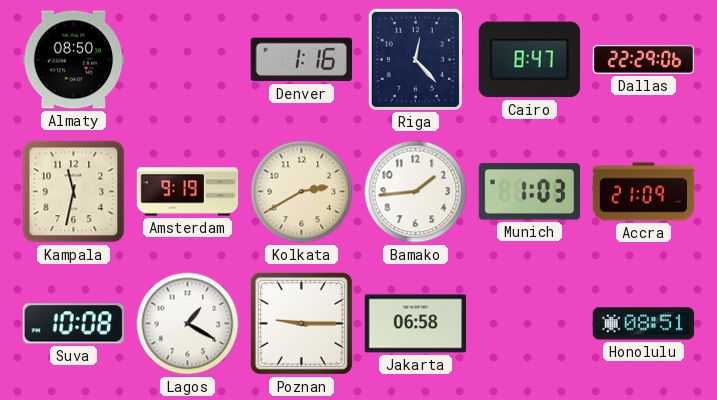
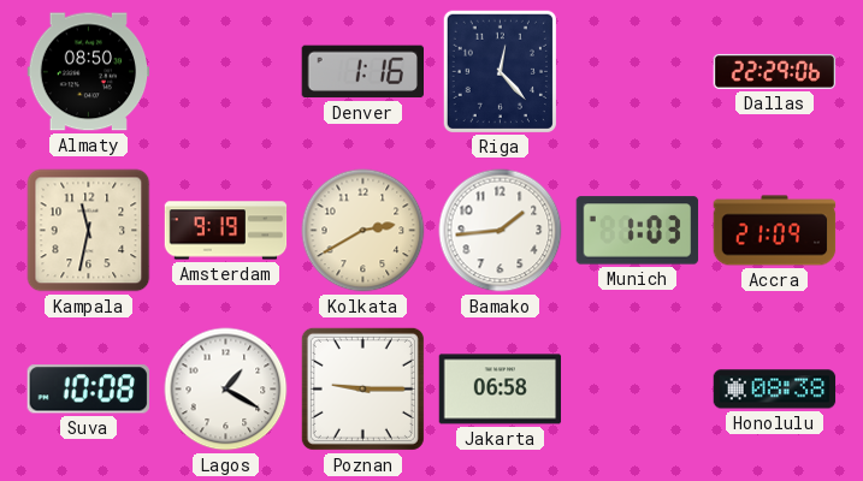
Cairo: 8:47 -> none
Honolulu: 08:51 -> 08:38
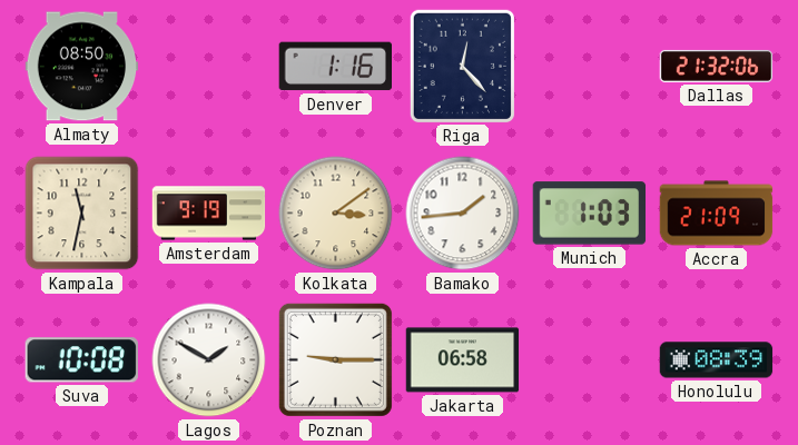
Dallas: 22:29 -> 21:32
Kolkata: 2:40 -> 3:09
Lagos: 1:20 -> 1:50
Honolulu: 08:38 -> 08:39
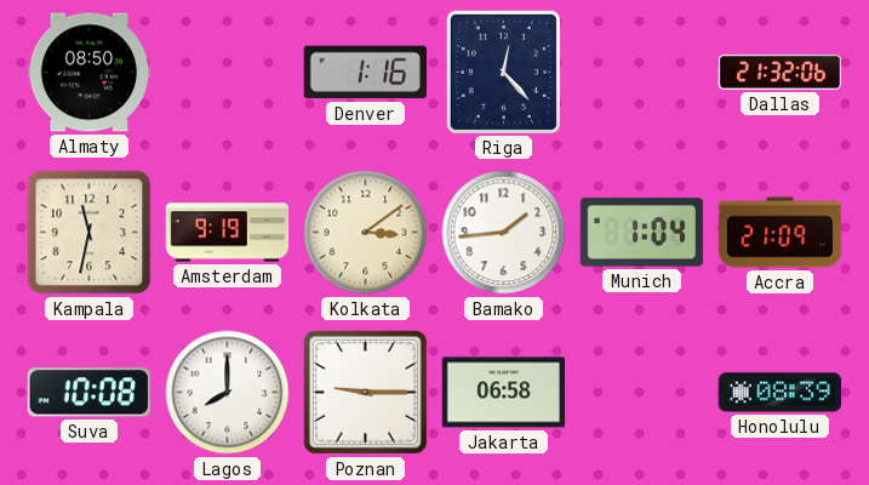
Munich: 1:03 -> 1:04
Lagos: 1:50 -> 8:00
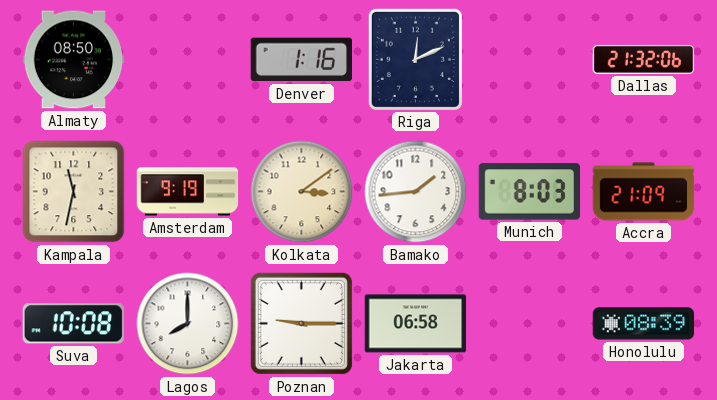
Riga: 12:23 -> 12:11
Munich: 1:04 -> 8:03
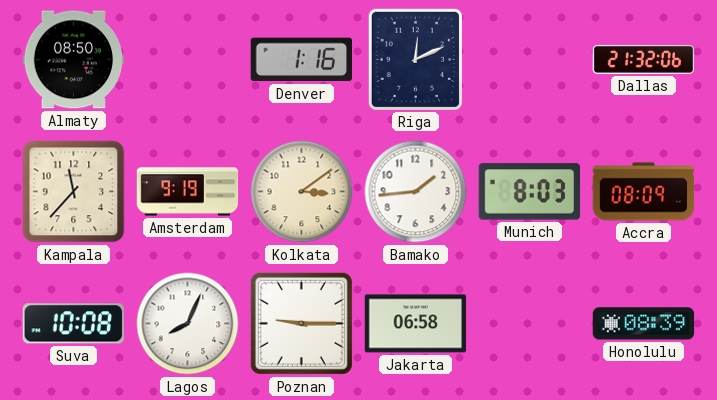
Kampala: 11:32 -> 11:37
Accra: 21:09 -> 08:09
Lagos: 8:00 -> 8:04
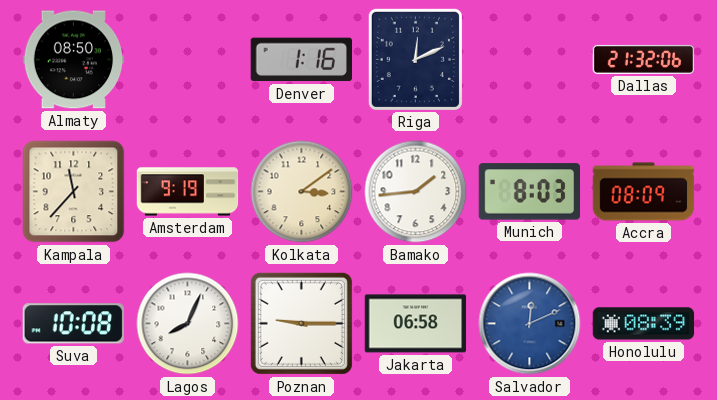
Salvador: none -> 12:11
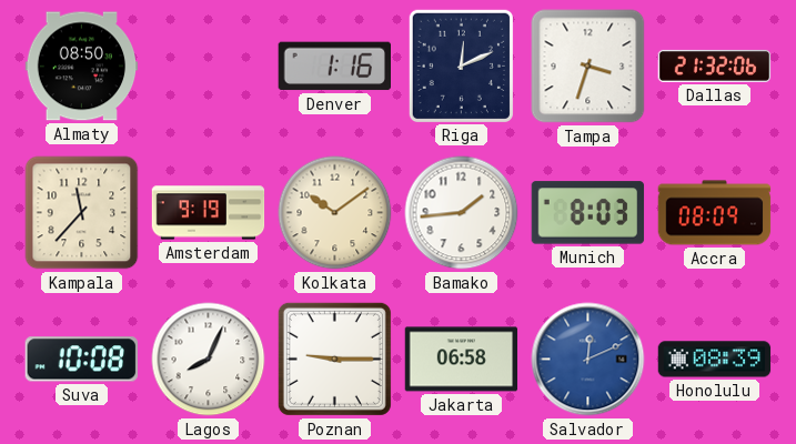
Tampa: none -> 3:33
Kolkata: 3:09 -> 10:09
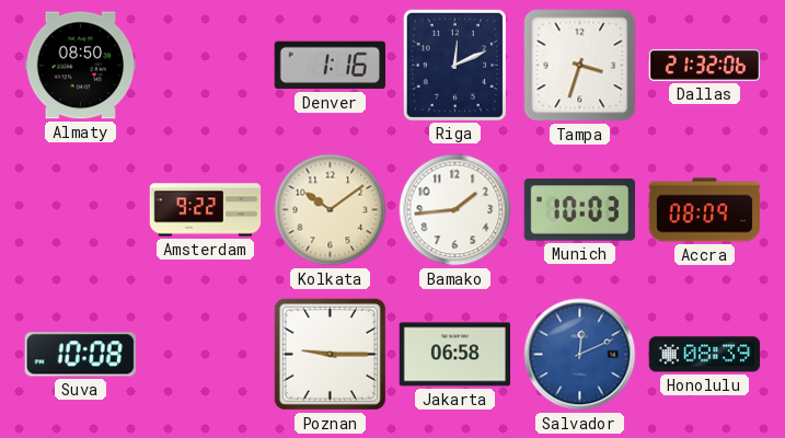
Kampala: 11:37 -> none
Amsterdam: 9:19 -> 9:22
Munich: 8:03 -> 10:03
Lagos: 8:04 -> none
